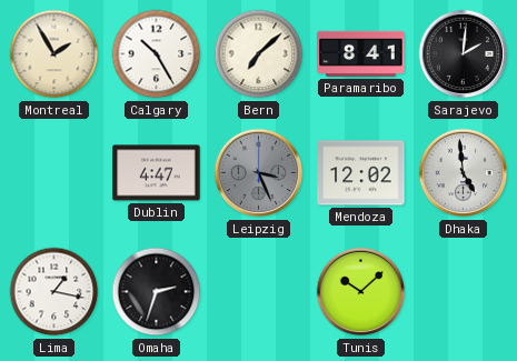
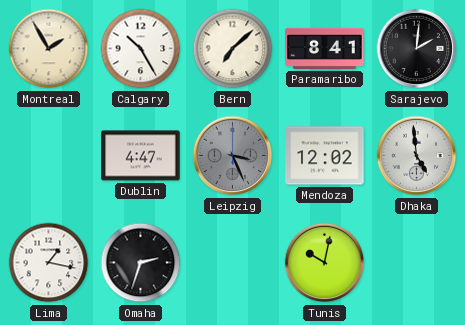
Tunis: 10:08 -> 10:02
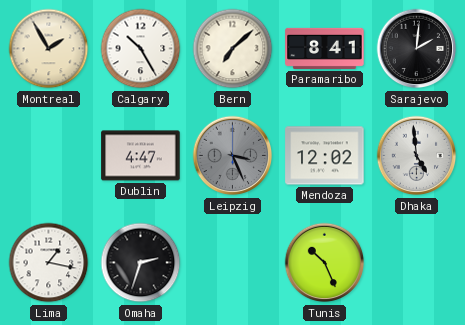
Tunis: 10:02 -> 10:26
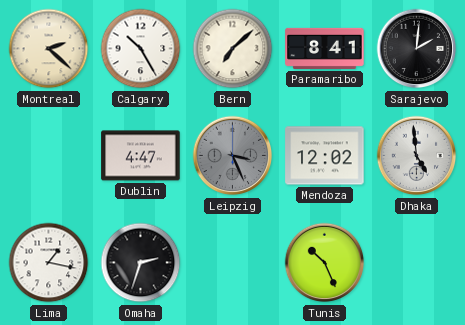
Montreal: 1:55 -> 2:22
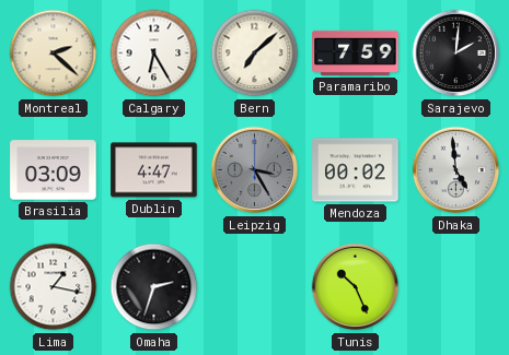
Calgary: 10:25 -> 6:25
Paramaribo: 8:41 -> 7:59
Brasilia: none -> 03:09
Leipzig: 3:26 -> 3:25
Mendoza: 12:02 -> 00:02
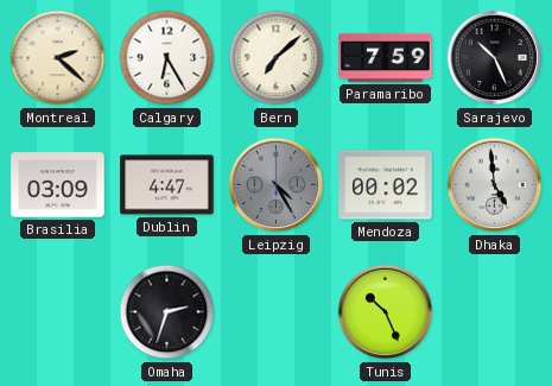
Sarajevo: 2:01 -> 10:26
Leipzig: 3:25 -> 4:25
Lima: 1:17 -> none
